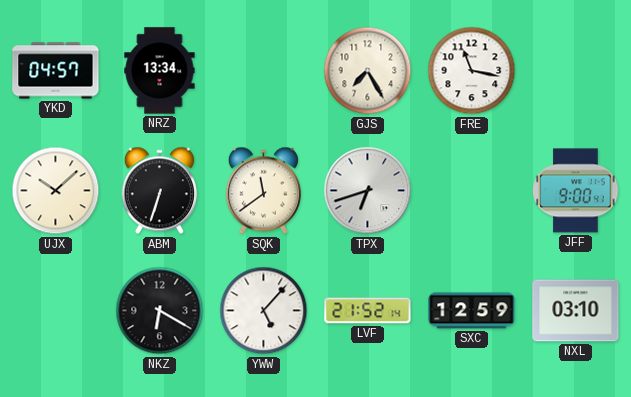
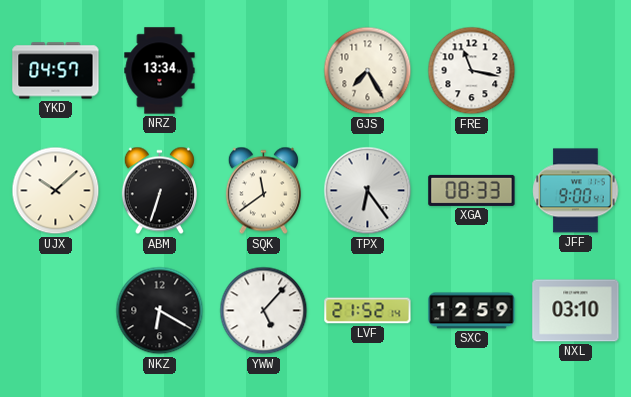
TPX: 6:42 -> 6:24
XGA: none -> 08:33
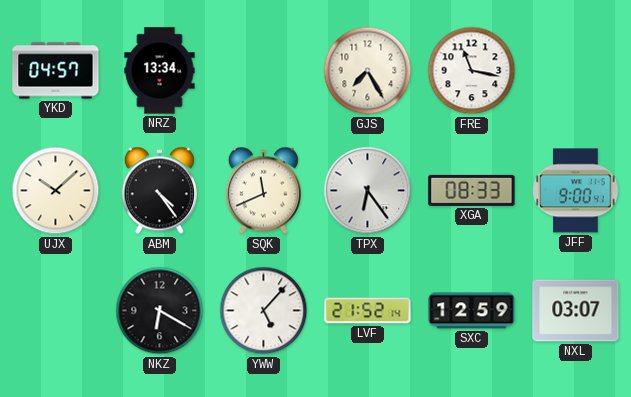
ABM: 6:33 -> 4:24
SQK: 11:39 -> 11:41
NXL: 03:10 -> 03:07
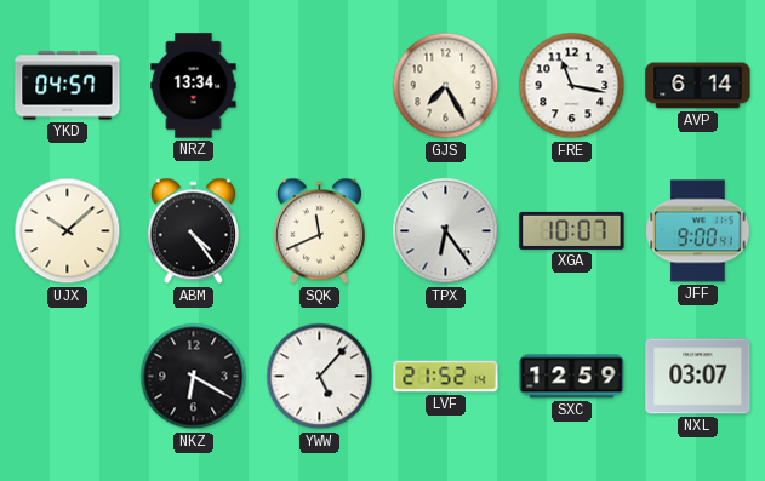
AVP: none -> 6:14
XGA: 08:33 -> 10:07
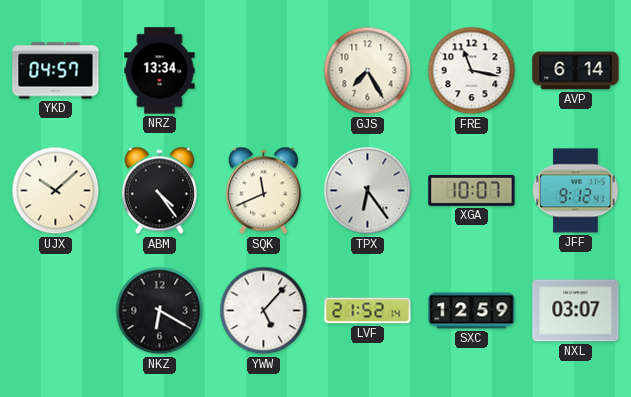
JFF: 9:00 -> 9:12
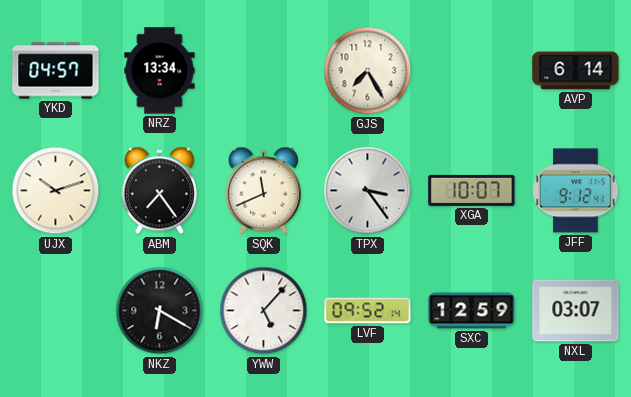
FRE: 11:17 -> none
UJX: 10:08 -> 10:12
ABM: 4:24 -> 7:24
TPX: 6:24 -> 3:24
LVF: 21:52 -> 09:52
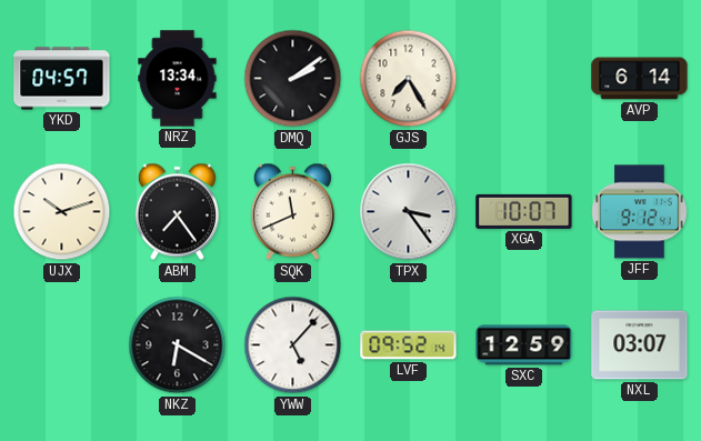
DMQ: none -> 2:09
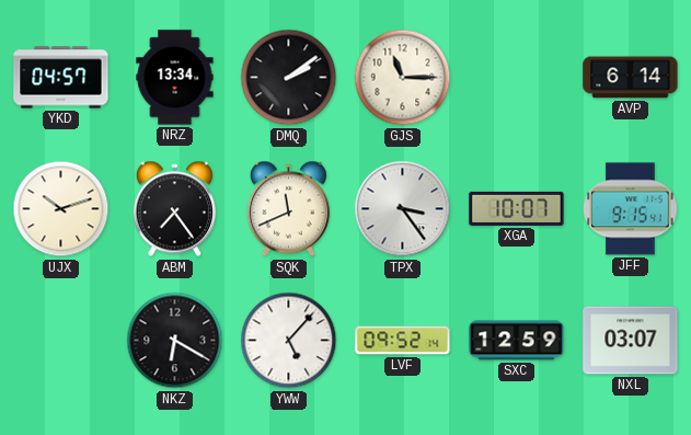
GJS: 7:25 -> 11:15
JFF: 9:12 -> 9:15
